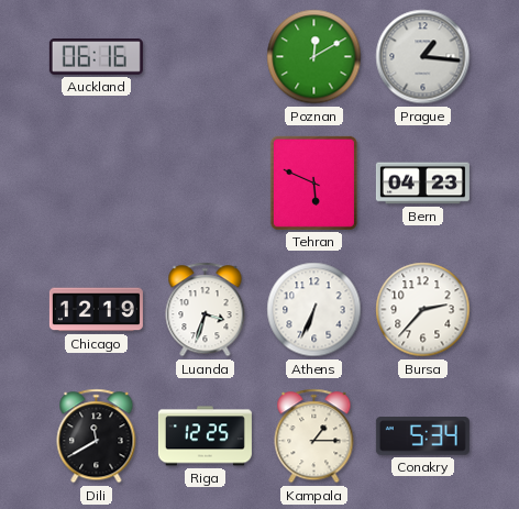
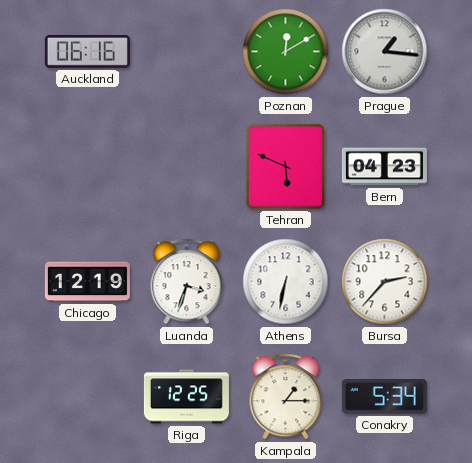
Athens: 6:34 -> 6:32
Dili: 11:40 -> none
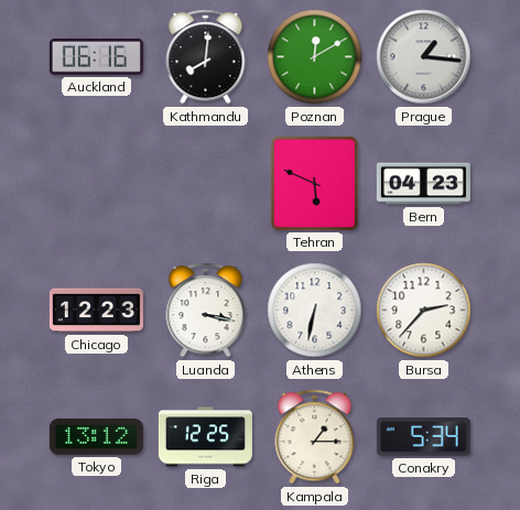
Kathmandu: none -> 8:01
Chicago: 12:19 -> 12:23
Luanda: 3:33 -> 3:17
Tokyo: none -> 13:12
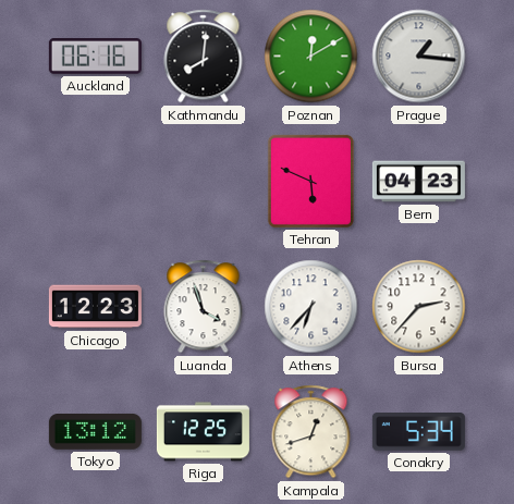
Luanda: 3:17 -> 3:57
Athens: 6:32 -> 6:37
Kampala: 1:15 -> 12:42
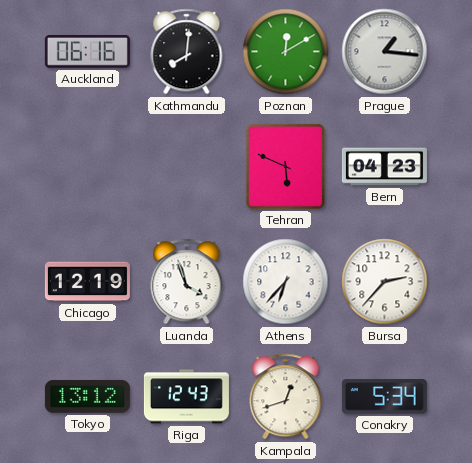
Chicago: 12:23 -> 12:19
Riga: 12:25 -> 12:43
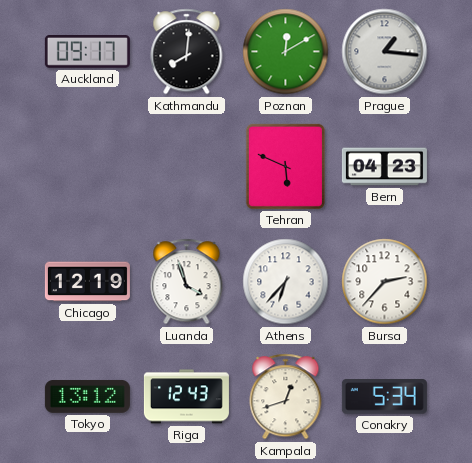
Auckland: 06:16 -> 09:17
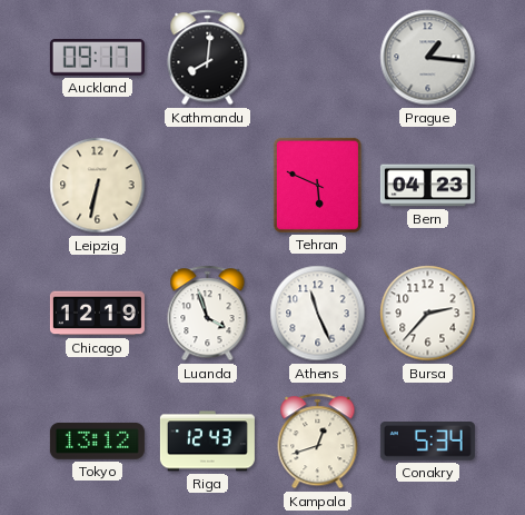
Poznan: 12:10 -> none
Leipzig: none -> 6:32
Athens: 6:37 -> 11:26
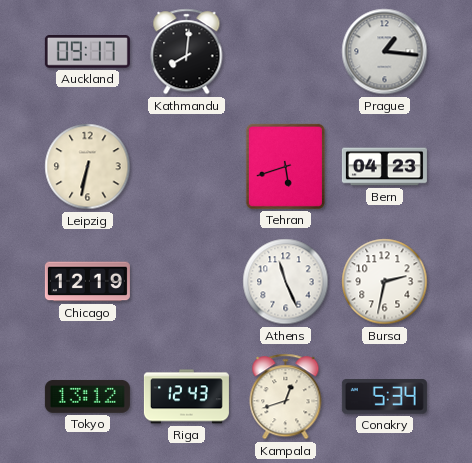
Tehran: 5:49 -> 5:42
Luanda: 3:57 -> none
Bursa: 2:37 -> 2:32
